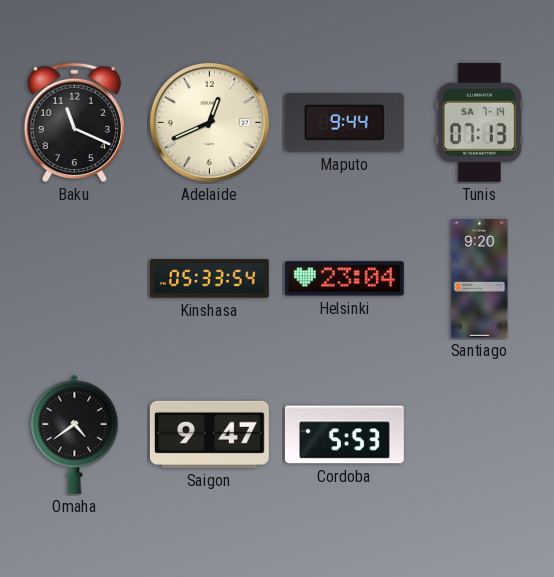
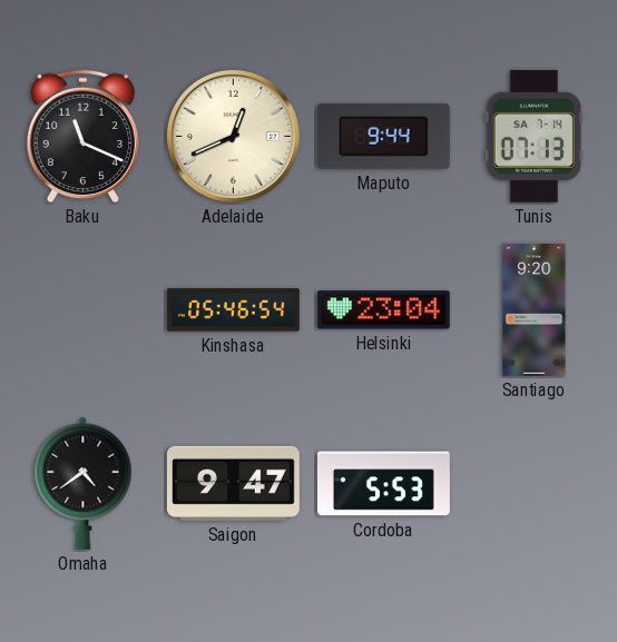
Kinshasa: 05:33 -> 05:46
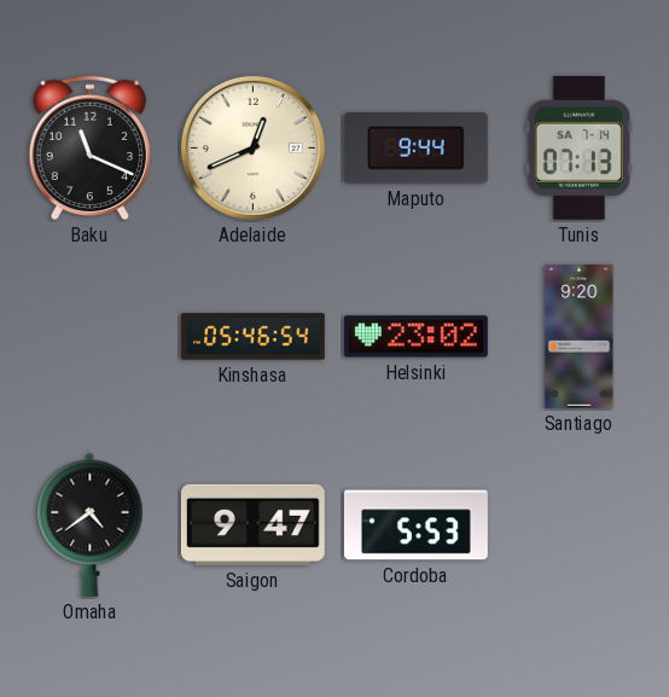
Helsinki: 23:04 -> 23:02
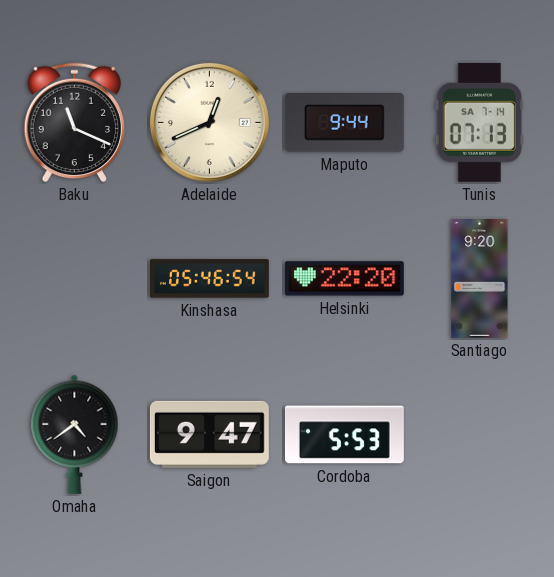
Helsinki: 23:02 -> 22:20
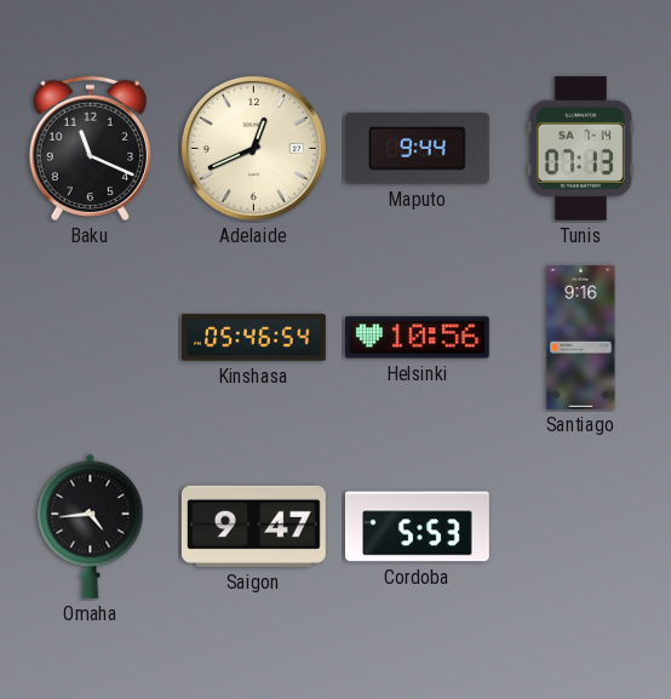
Helsinki: 22:20 -> 10:56
Santiago: 9:20 -> 9:16
Omaha: 4:39 -> 4:44
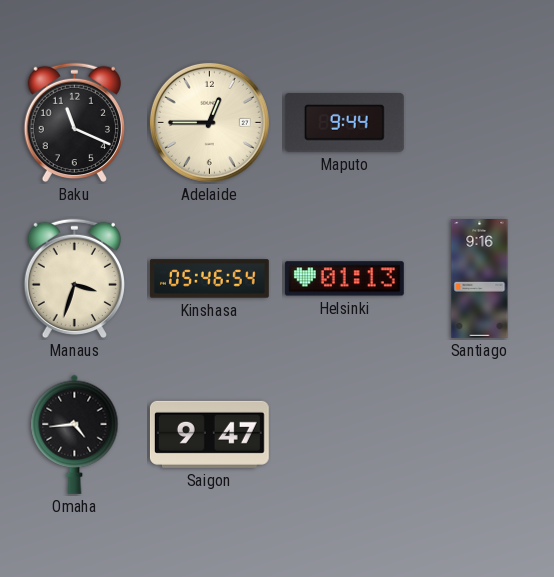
Adelaide: 12:41 -> 12:45
Tunis: 07:13 -> none
Manaus: none -> 3:33
Helsinki: 10:56 -> 01:13
Cordoba: 5:53 -> none
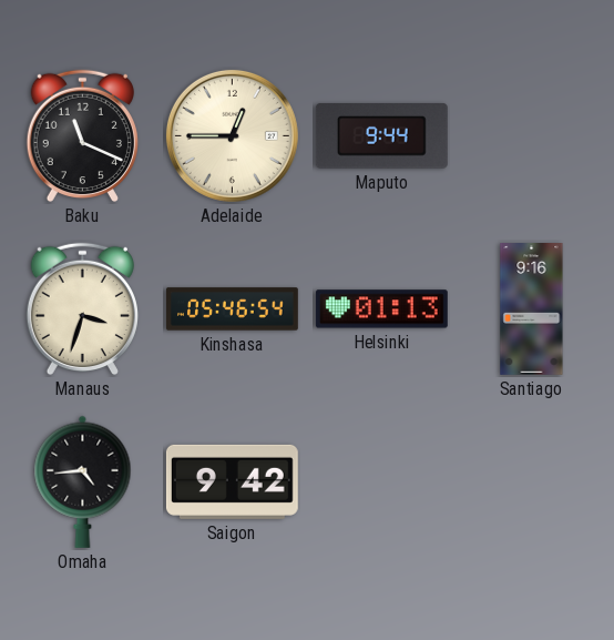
Saigon: 9:47 -> 9:42
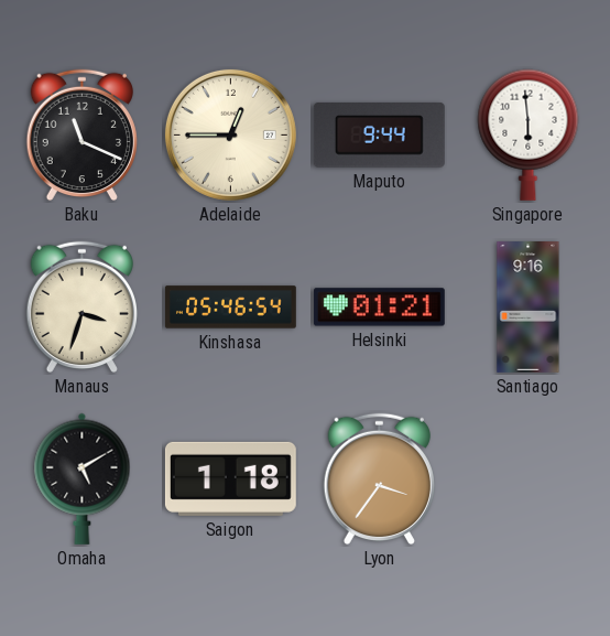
Singapore: none -> 5:59
Helsinki: 01:13 -> 01:21
Omaha: 4:44 -> 5:10
Saigon: 9:42 -> 1:18
Lyon: none -> 3:36
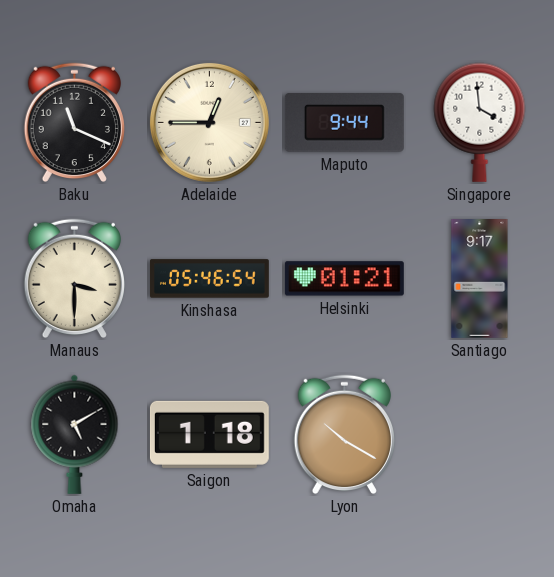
Singapore: 5:59 -> 3:59
Manaus: 3:33 -> 3:30
Santiago: 9:16 -> 9:17
Lyon: 3:36 -> 10:20
